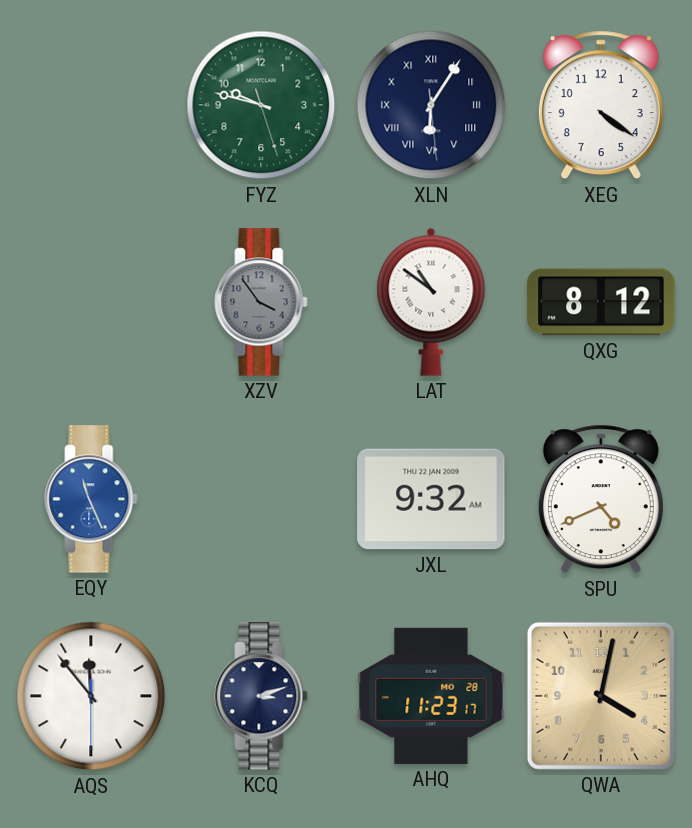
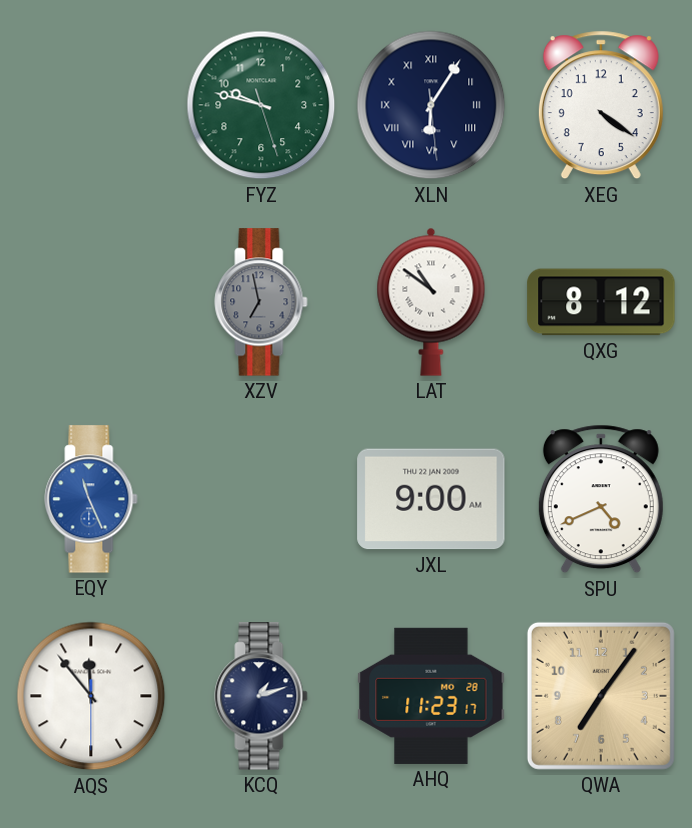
XZV: 3:54 -> 6:58
JXL: 9:32 -> 9:00
KCQ: 3:12 -> 1:12
QWA: 4:02 -> 7:06
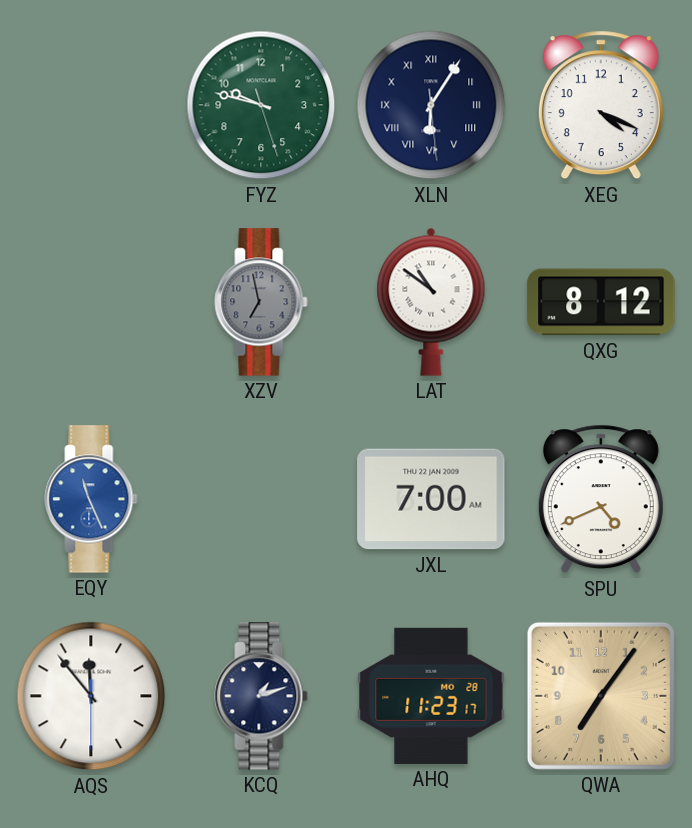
XEG: 4:21 -> 4:19
JXL: 9:00 -> 7:00
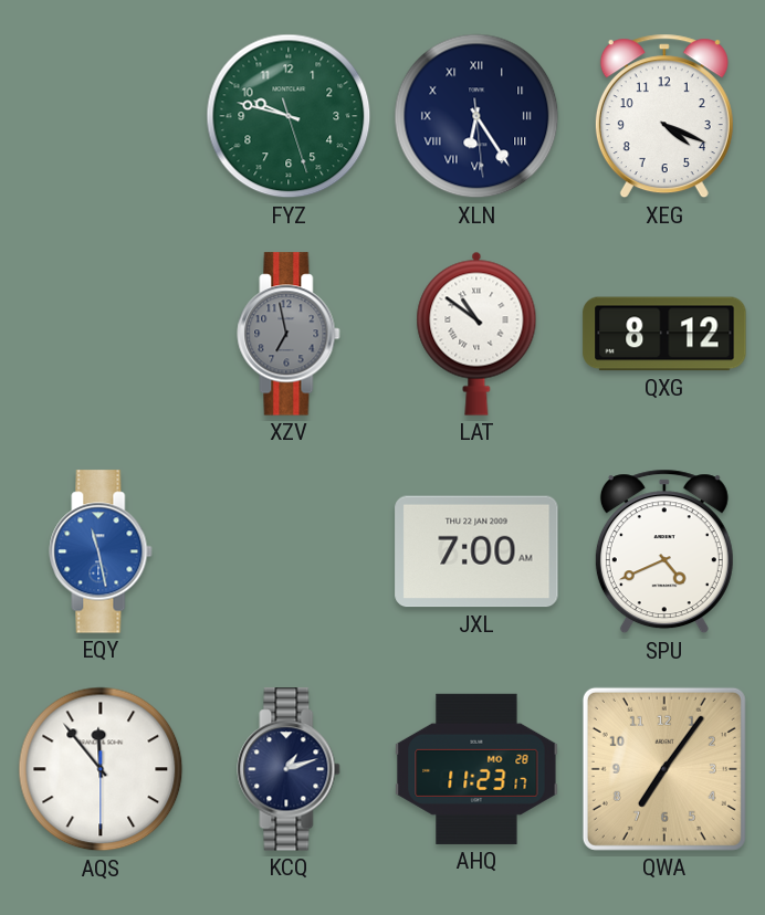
XLN: 6:05 -> 6:24
EQY: 11:26 -> 11:28
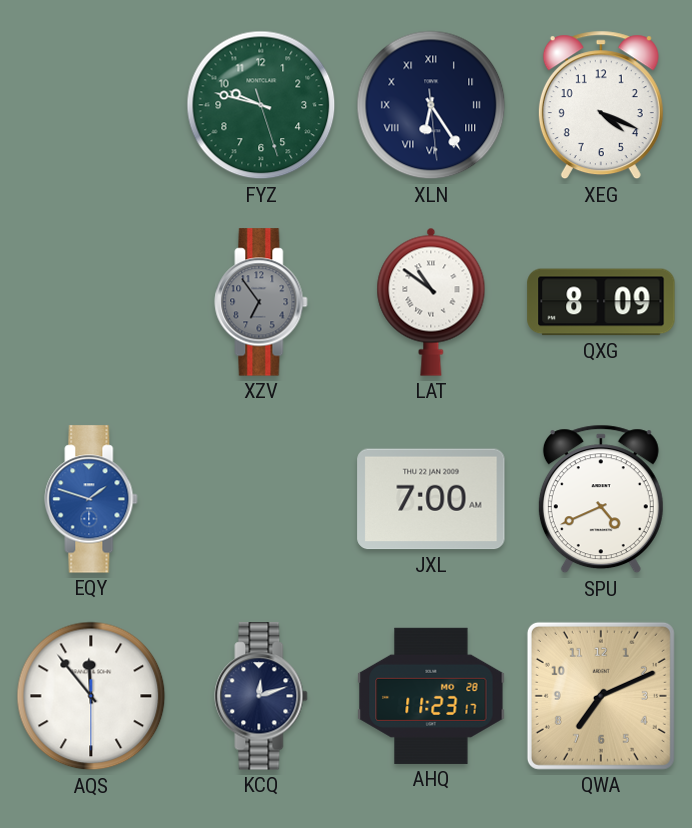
XZV: 6:58 -> 6:54
QXG: 8:12 -> 8:09
EQY: 11:28 -> 1:48
KCQ: 1:12 -> 12:12
QWA: 7:06 -> 7:11
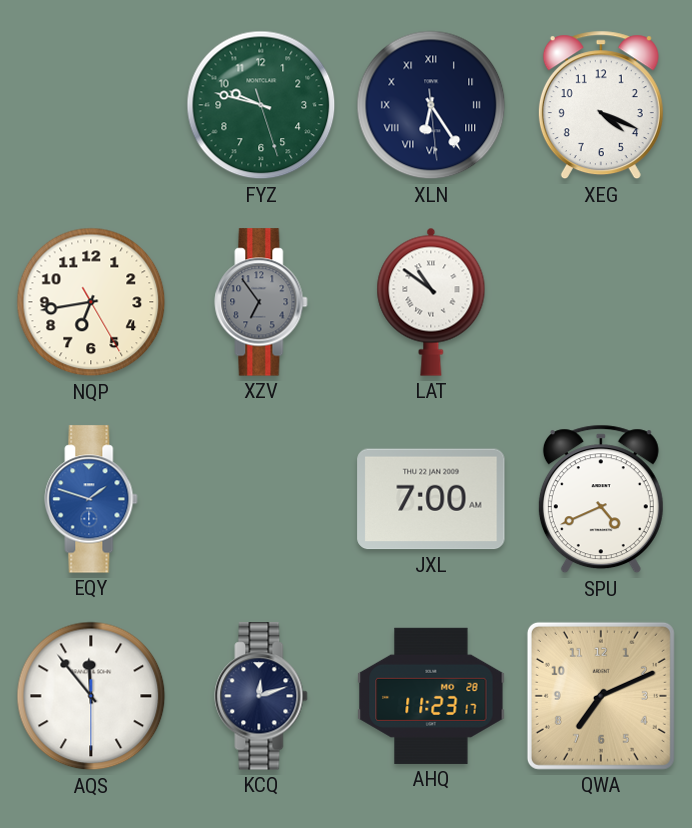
NQP: none -> 6:43
QXG: 8:09 -> none
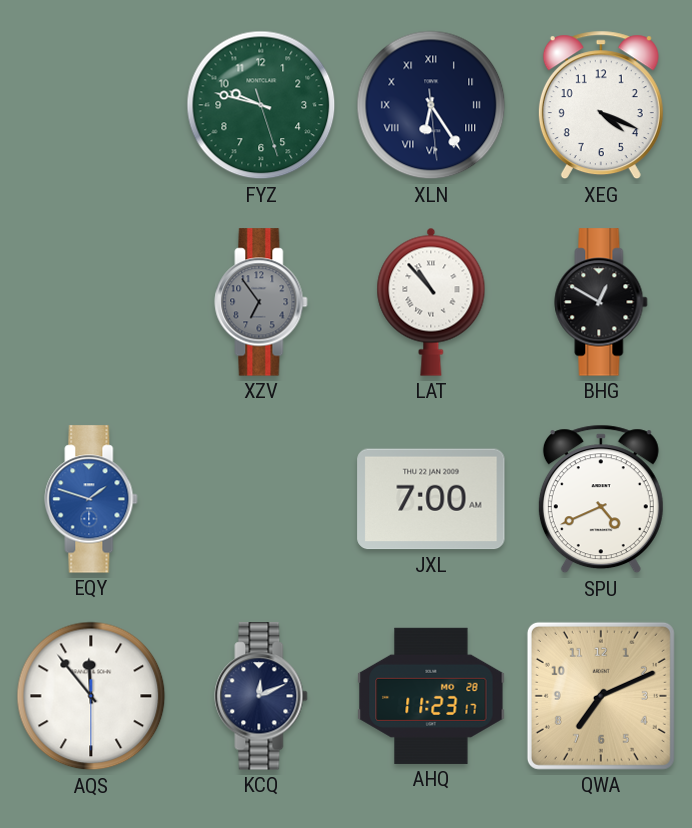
NQP: 6:43 -> none
LAT: 10:51 -> 10:53
BHG: none -> 12:50
KCQ: 12:12 -> 12:11
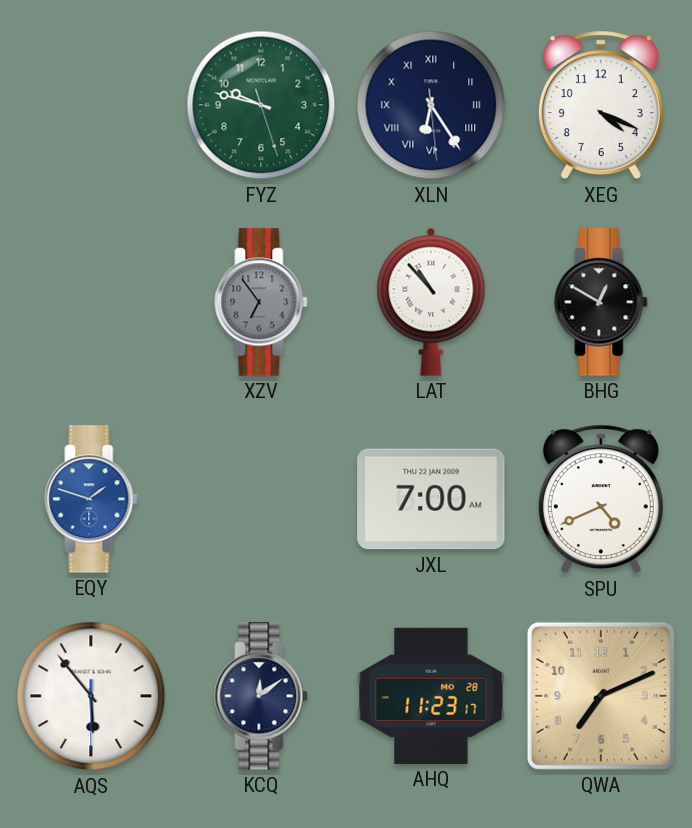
AQS: 11:53 -> 5:53
KCQ: 12:11 -> 12:09
